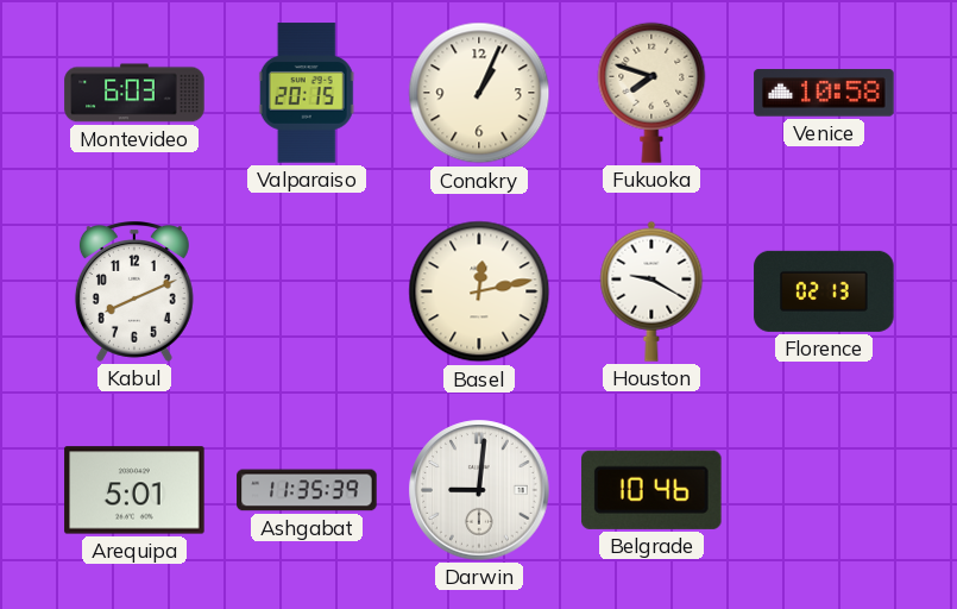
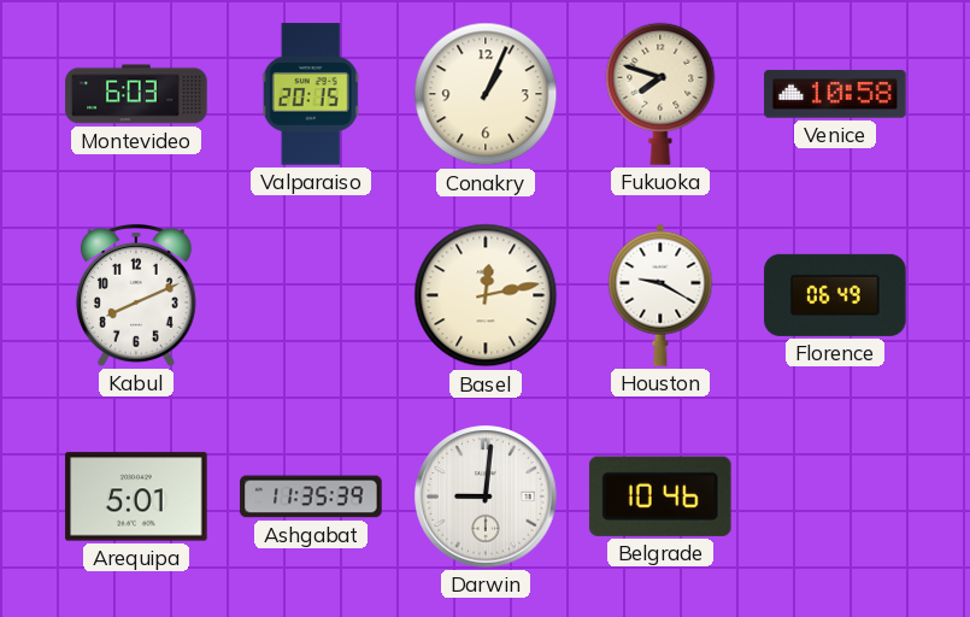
Florence: 02:13 -> 06:49
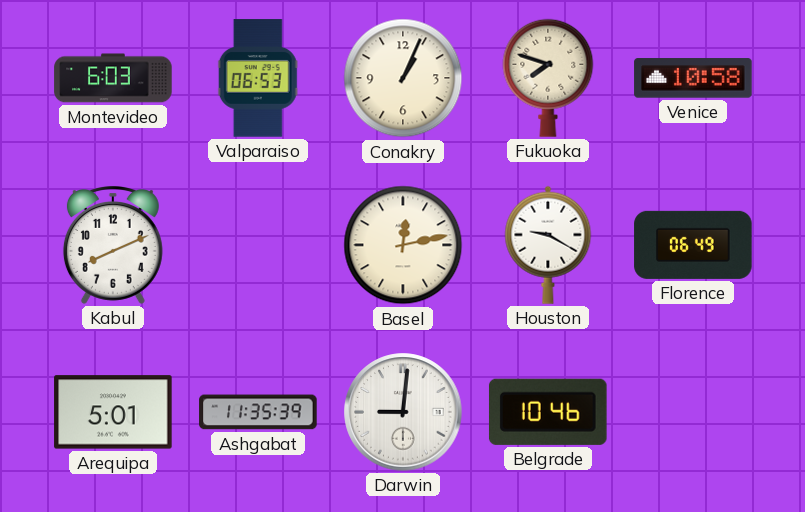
Valparaiso: 20:15 -> 06:53
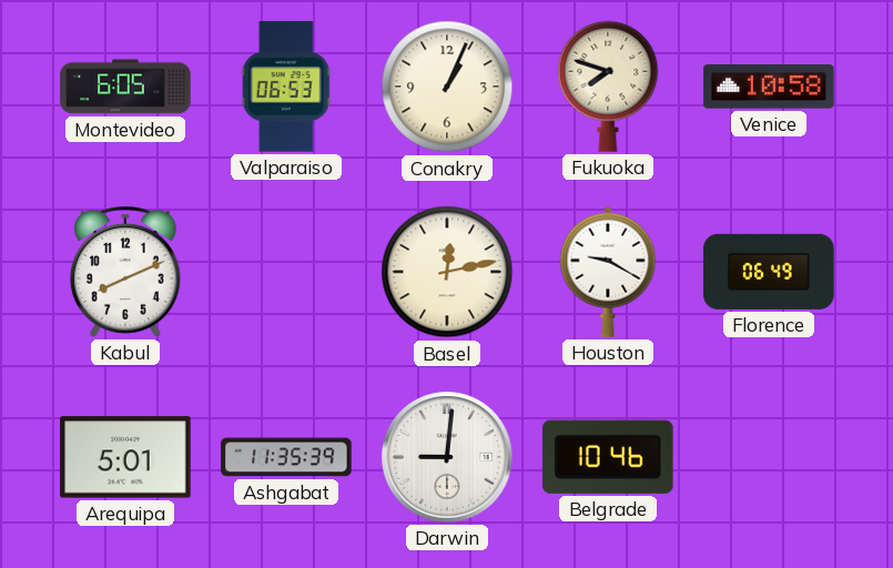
Montevideo: 6:03 -> 6:05
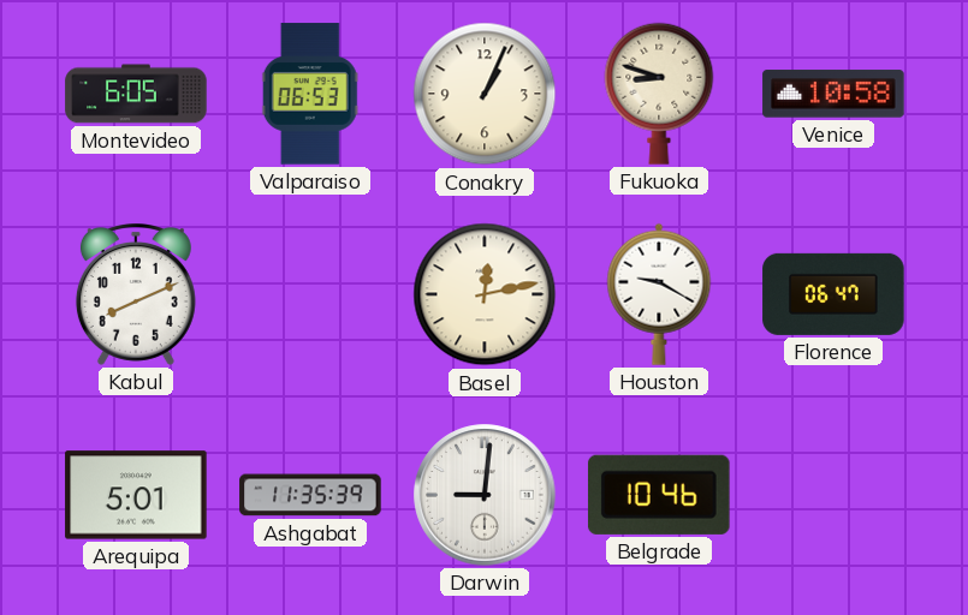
Fukuoka: 7:48 -> 8:48
Florence: 06:49 -> 06:47
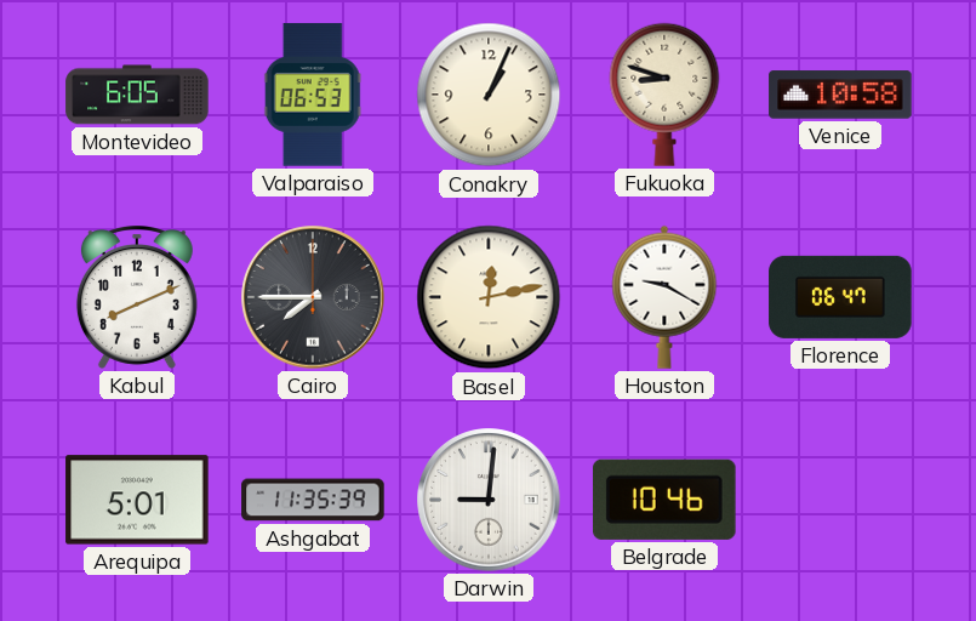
Cairo: none -> 7:45
